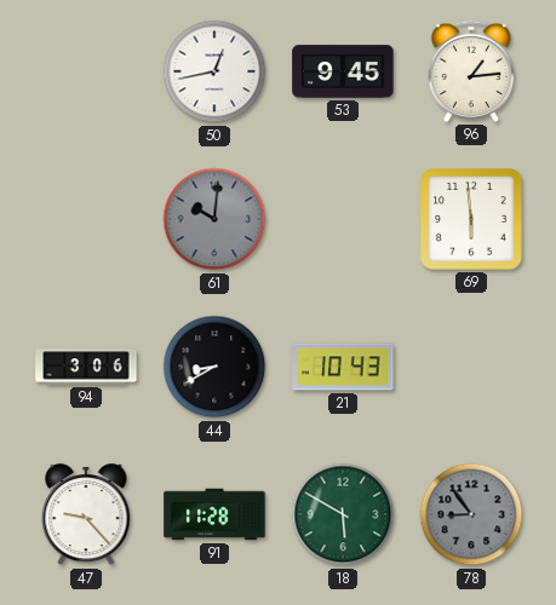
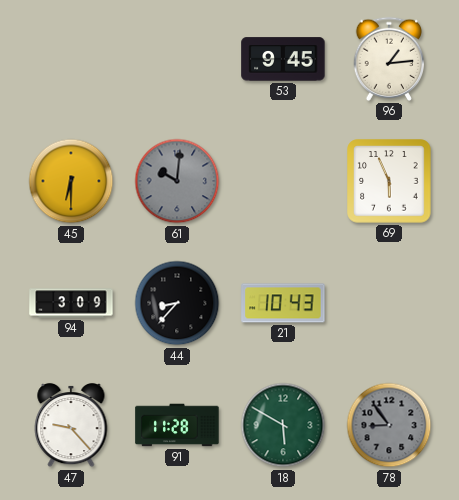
50: 12:43 -> none
45: none -> 6:30
69: 5:59 -> 5:56
94: 3:06 -> 3:09
44: 8:40 -> 8:37
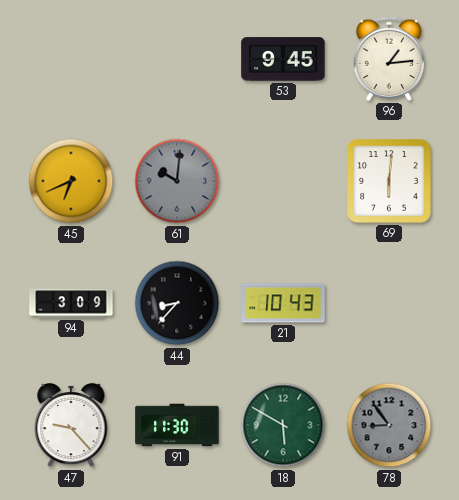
45: 6:30 -> 6:41
69: 5:56 -> 6:01
91: 11:28 -> 11:30
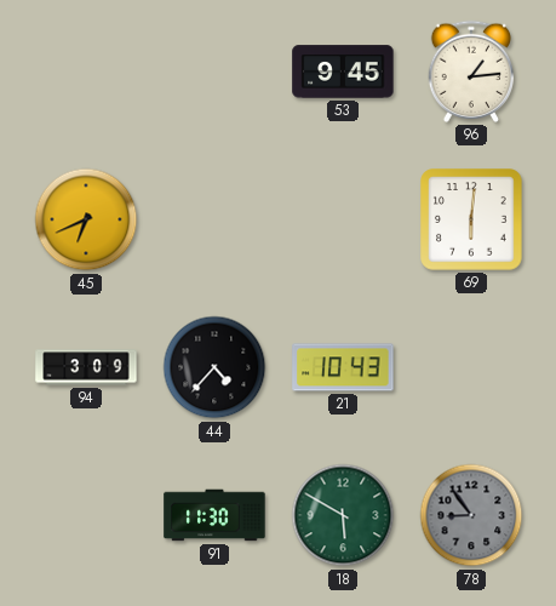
61: 10:01 -> none
44: 8:37 -> 4:37
47: 9:23 -> none
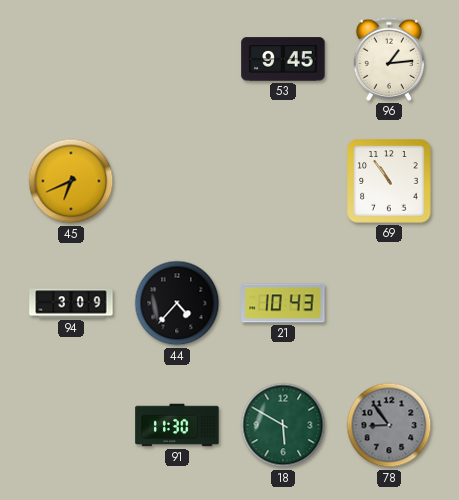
69: 6:01 -> 10:54
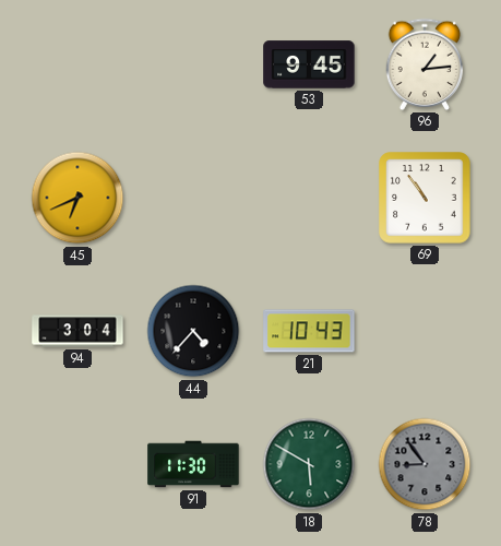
94: 3:09 -> 3:04
